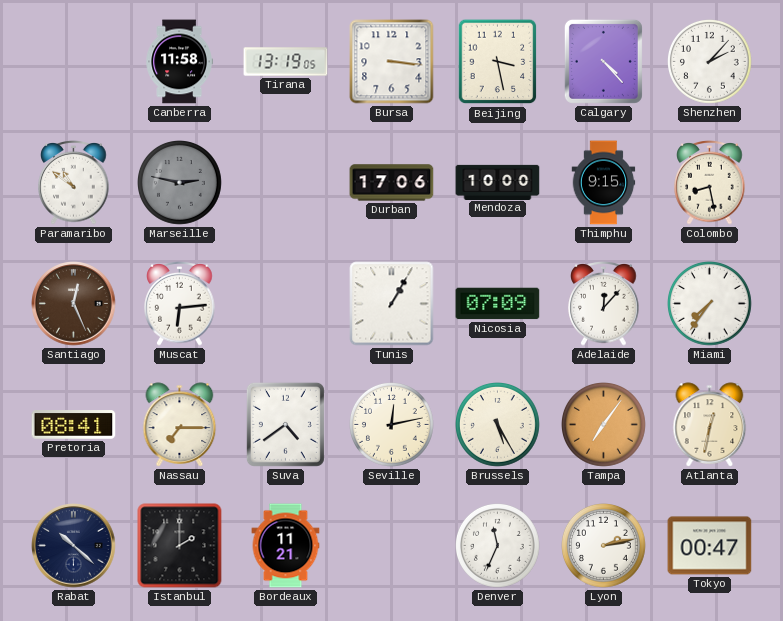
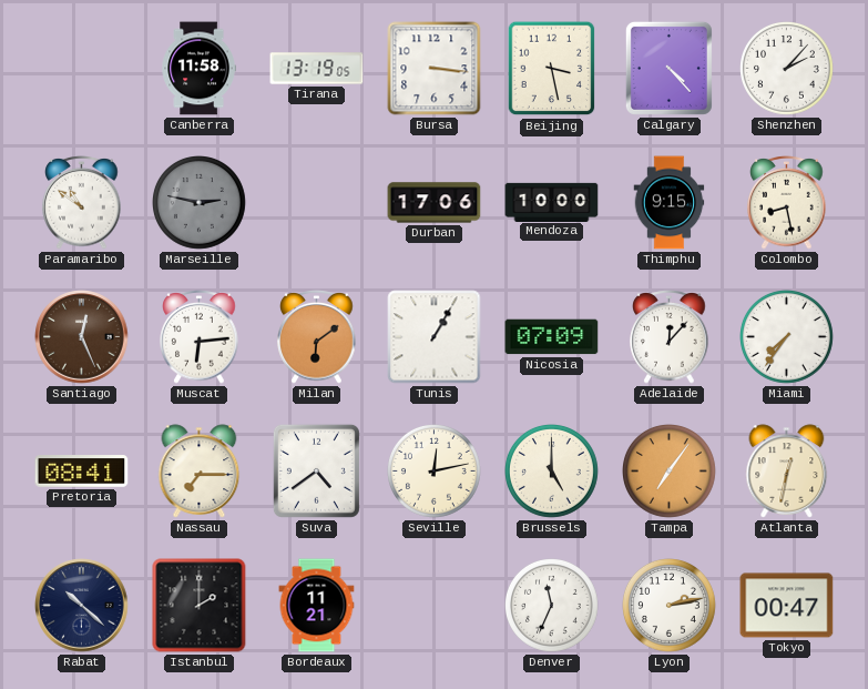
Milan: none -> 6:09
Brussels: 5:25 -> 5:00
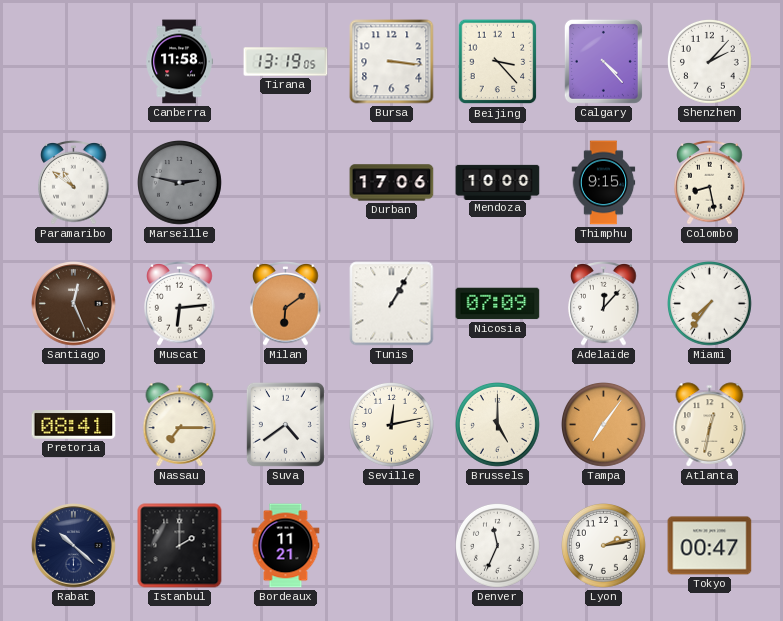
Beijing: 3:28 -> 3:23
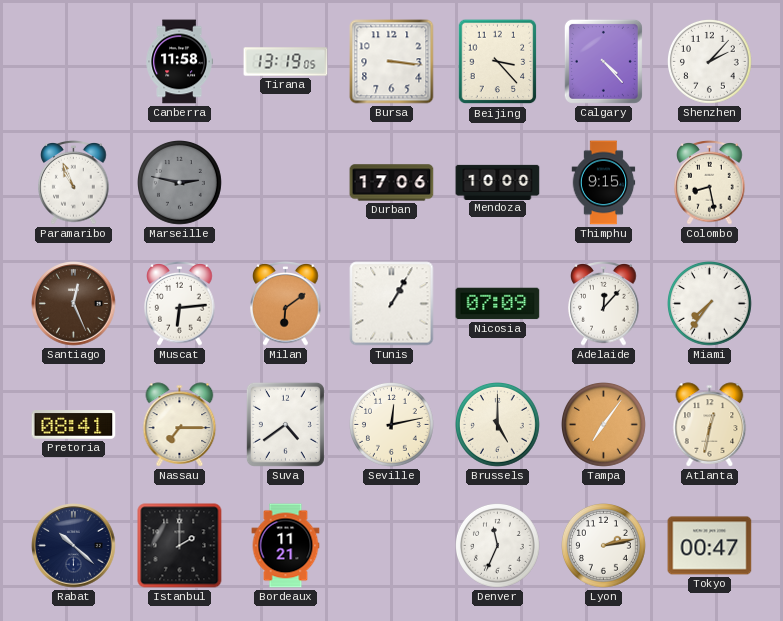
Paramaribo: 10:51 -> 10:56
